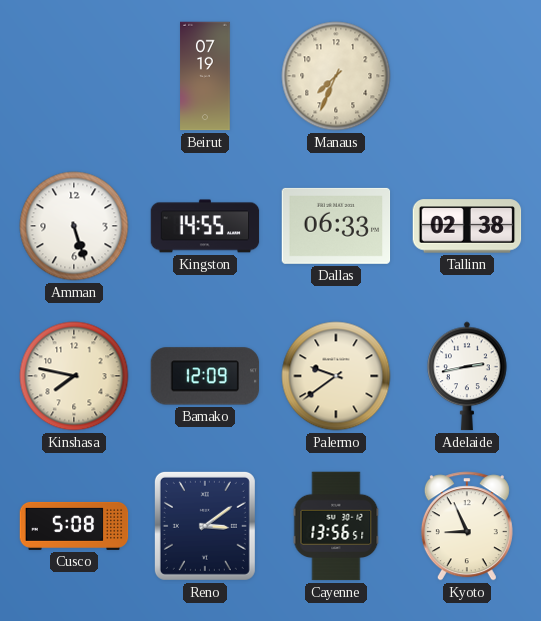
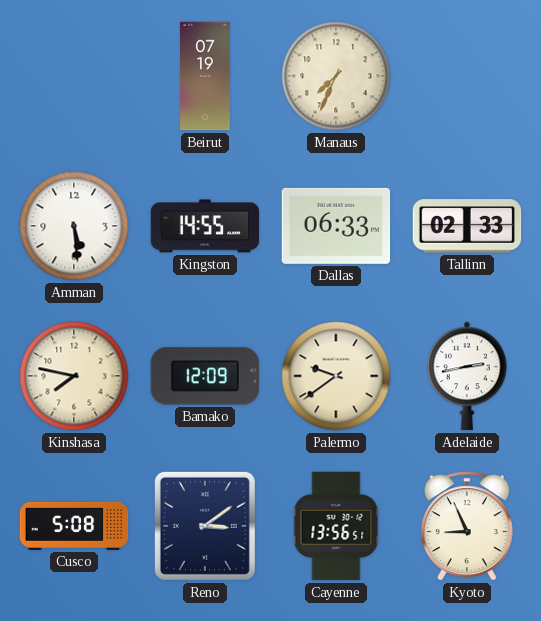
Amman: 5:27 -> 5:29
Tallinn: 02:38 -> 02:33
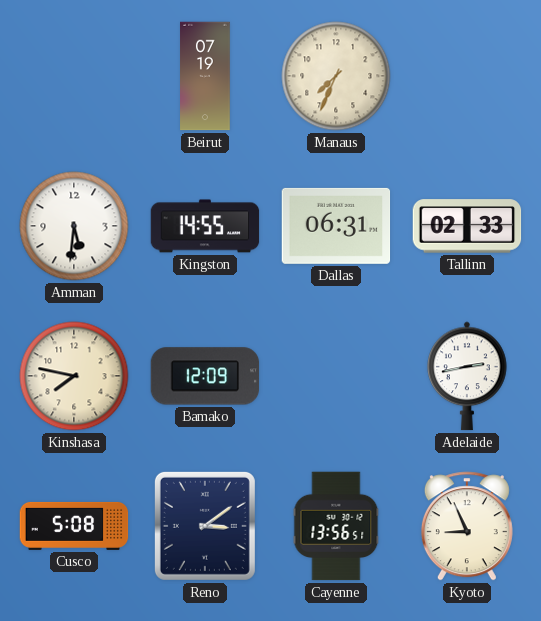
Amman: 5:29 -> 5:31
Dallas: 06:33 -> 06:31
Palermo: 9:39 -> none
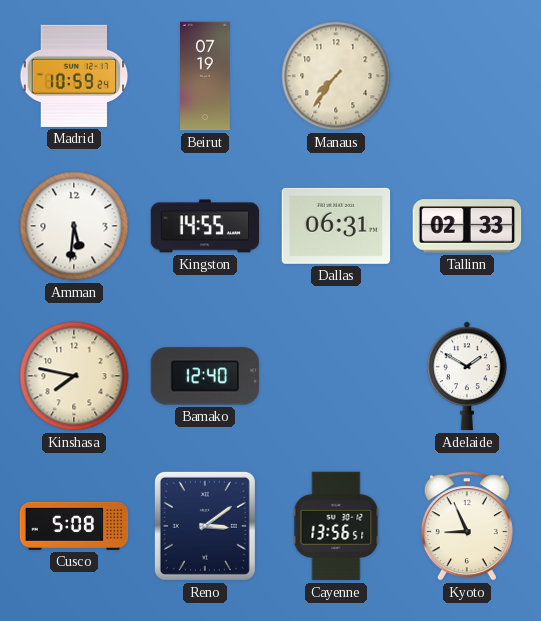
Madrid: none -> 10:59
Manaus: 7:34 -> 7:36
Bamako: 12:09 -> 12:40
Adelaide: 2:43 -> 1:50
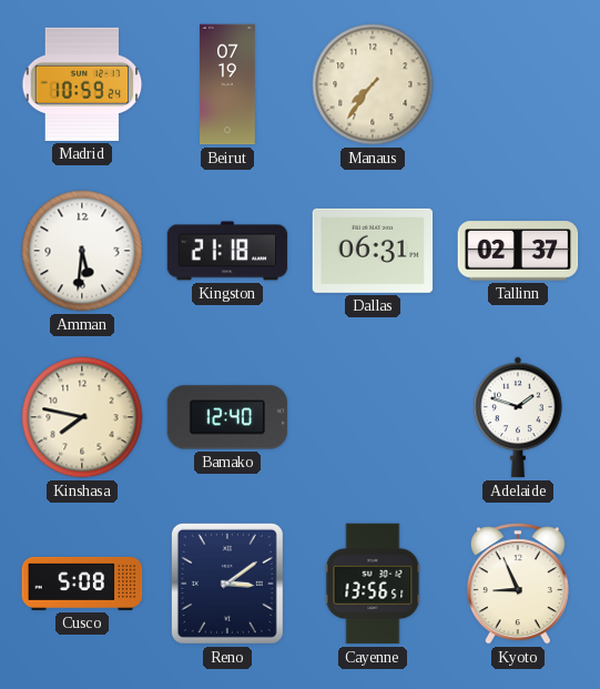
Kingston: 14:55 -> 21:18
Tallinn: 02:33 -> 02:37
Adelaide: 1:50 -> 1:48
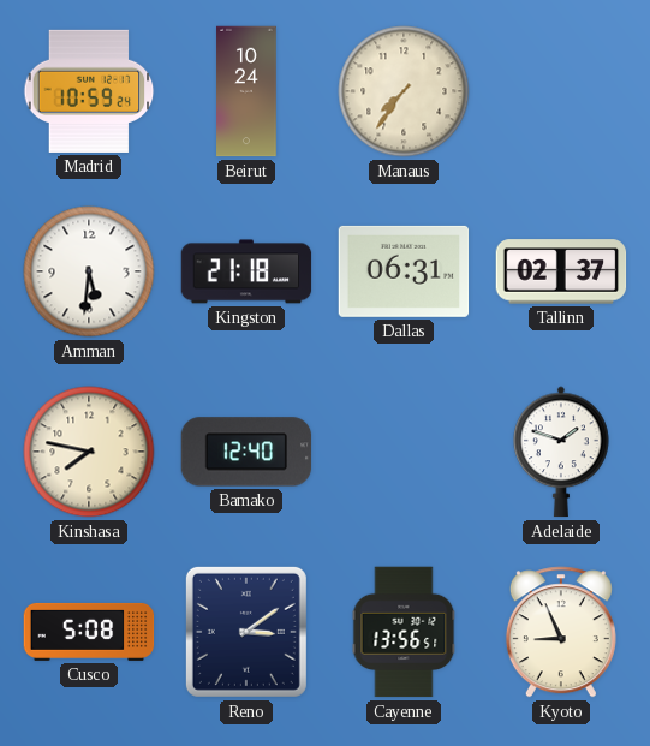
Beirut: 07:19 -> 10:24
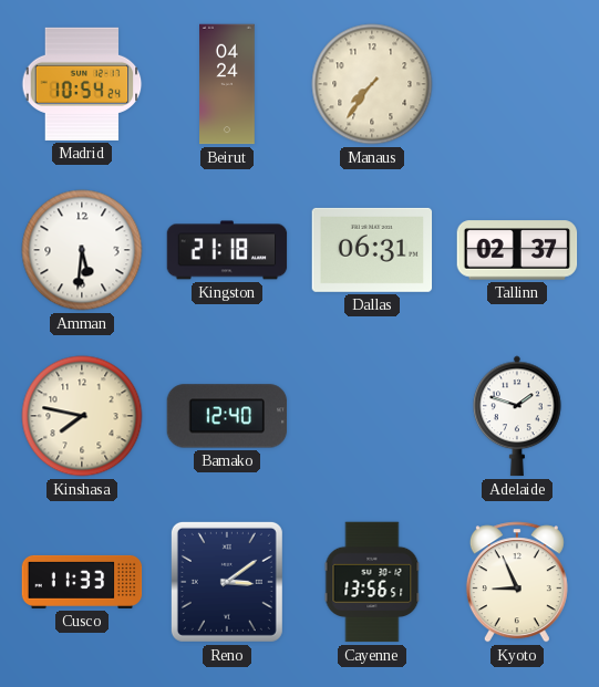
Madrid: 10:59 -> 10:54
Beirut: 10:24 -> 04:24
Cusco: 5:08 -> 11:33
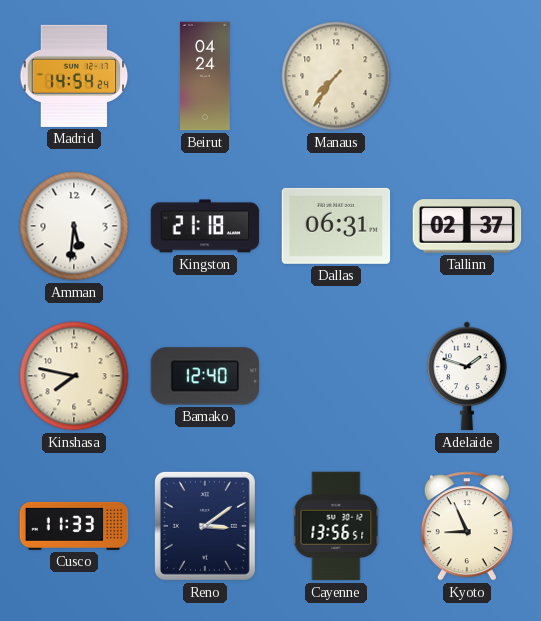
Madrid: 10:54 -> 14:54
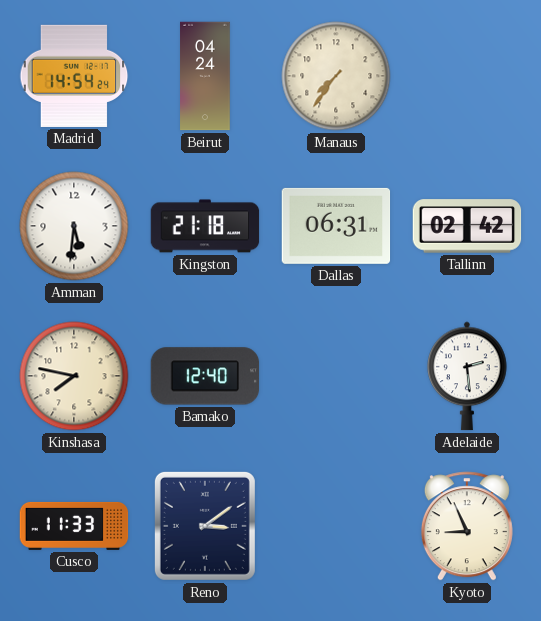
Tallinn: 02:37 -> 02:42
Adelaide: 1:48 -> 2:29
Cayenne: 13:56 -> none
